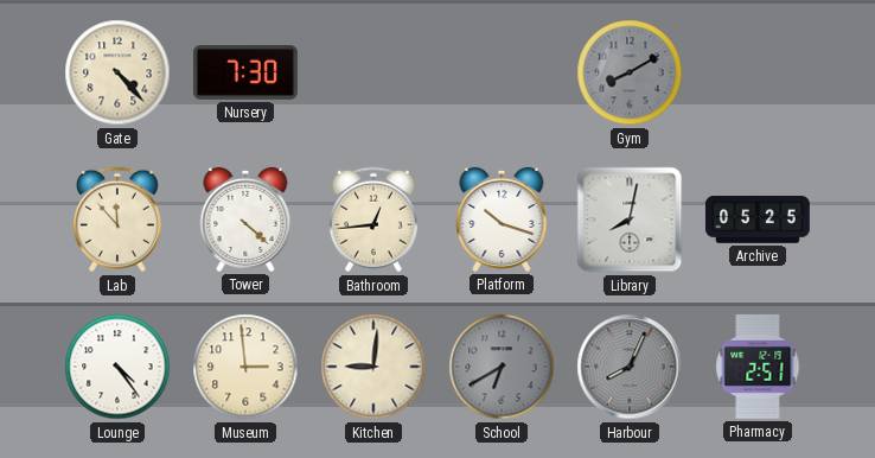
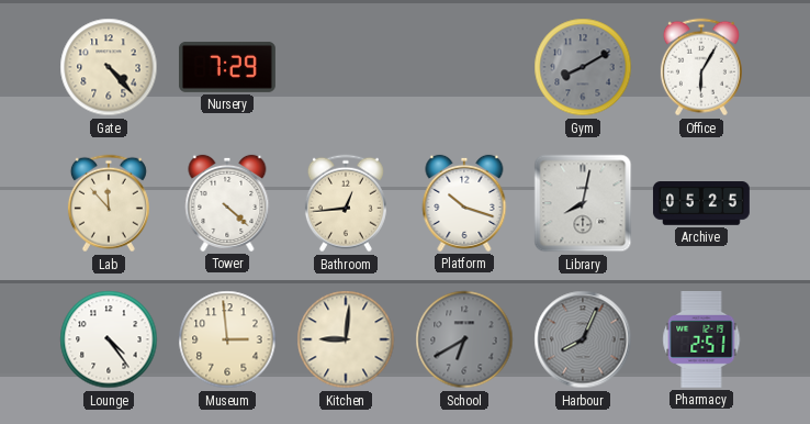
Nursery: 7:30 -> 7:29
Office: none -> 6:05
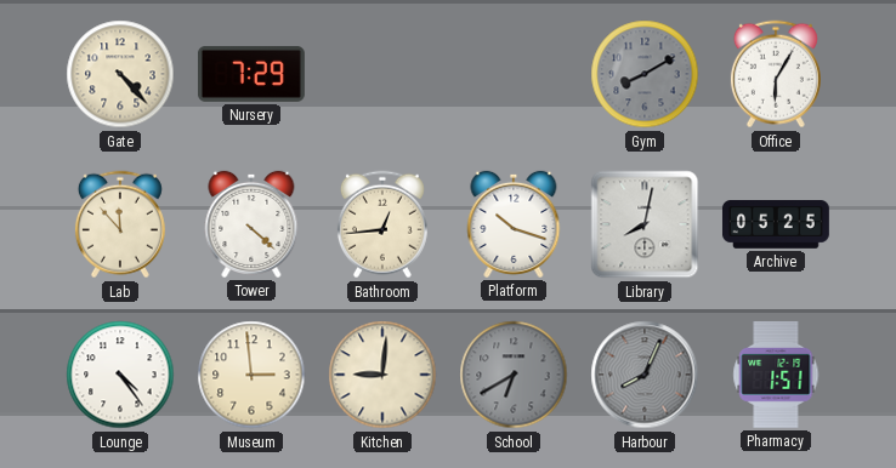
Pharmacy: 2:51 -> 1:51
